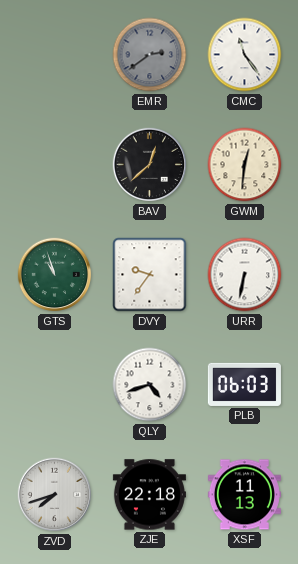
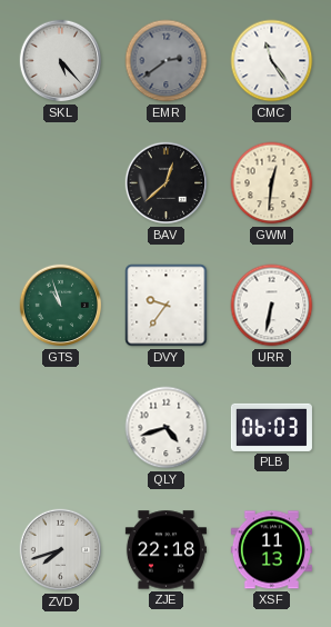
SKL: none -> 5:23
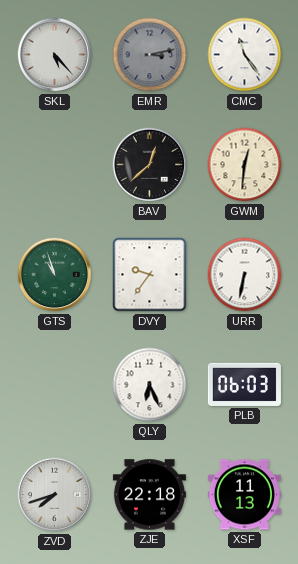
EMR: 2:39 -> 3:13
QLY: 4:42 -> 6:26
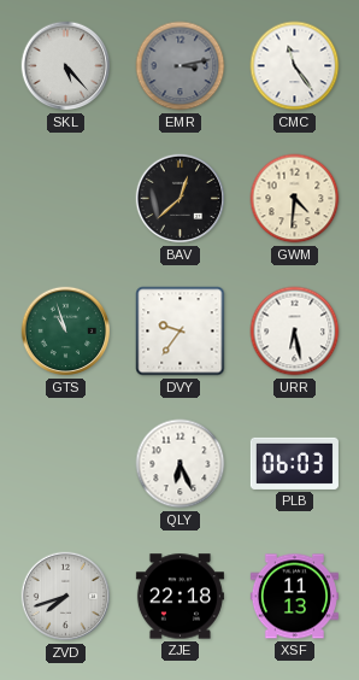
GWM: 12:31 -> 4:31
URR: 6:32 -> 6:28
